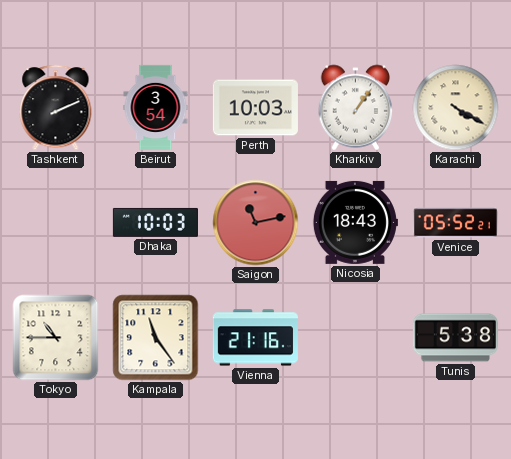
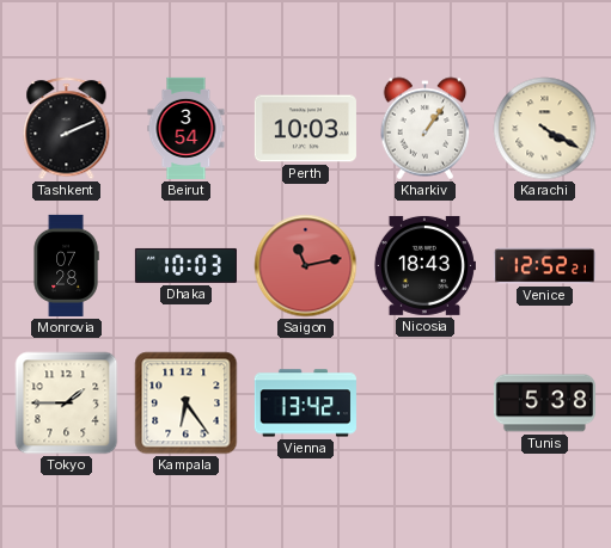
Monrovia: none -> 07:28
Venice: 05:52 -> 12:52
Tokyo: 10:45 -> 1:45
Kampala: 11:24 -> 6:24
Vienna: 21:16 -> 13:42
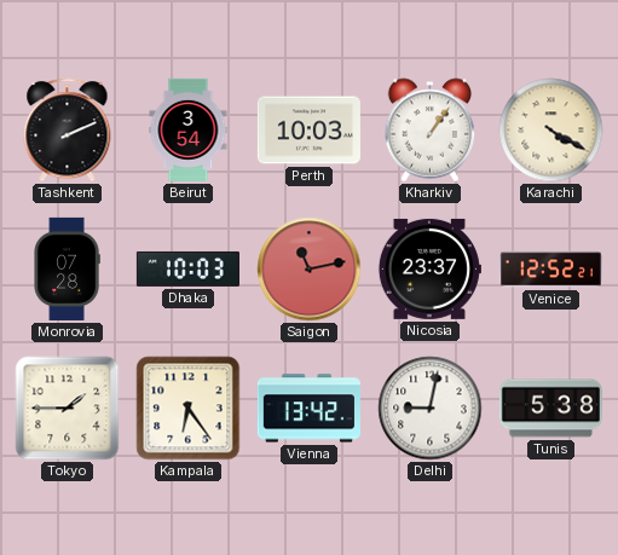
Nicosia: 18:43 -> 23:37
Delhi: none -> 9:02
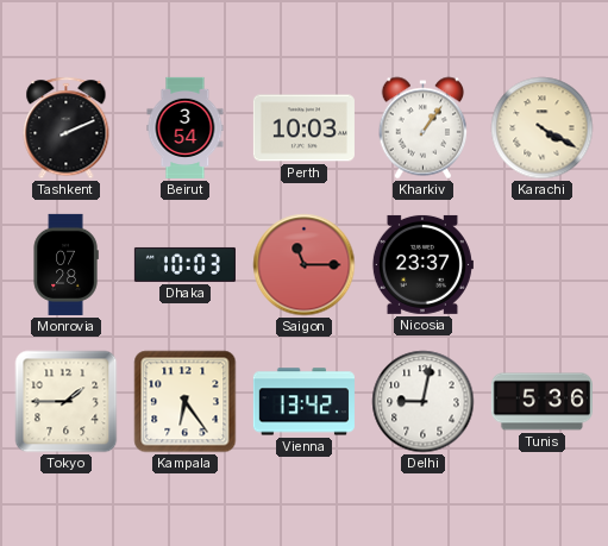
Saigon: 11:13 -> 11:15
Venice: 12:52 -> none
Tunis: 5:38 -> 5:36
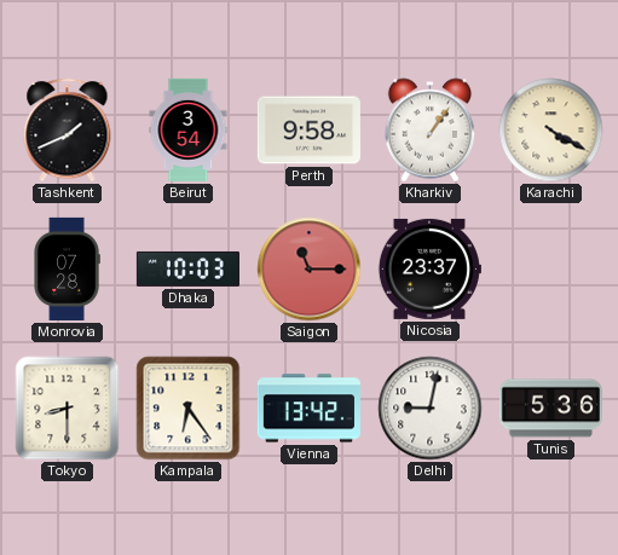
Tashkent: 2:11 -> 1:41
Perth: 10:03 -> 9:58
Tokyo: 1:45 -> 8:30
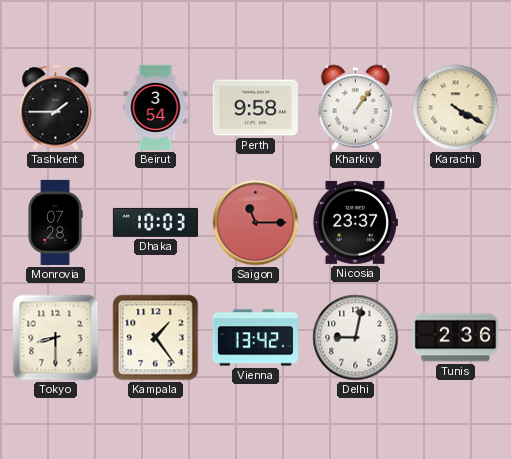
Tashkent: 1:41 -> 1:45
Kampala: 6:24 -> 1:24
Tunis: 5:36 -> 2:36
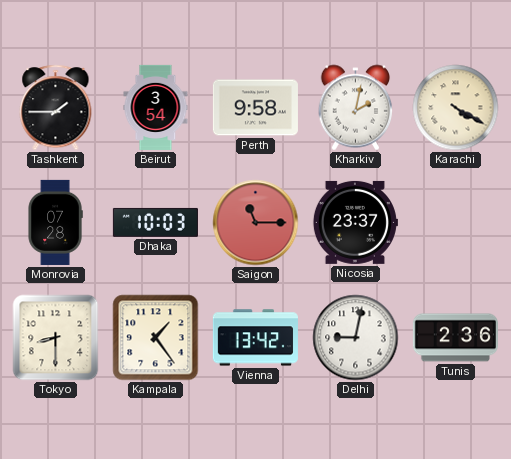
Kharkiv: 1:06 -> 2:02
